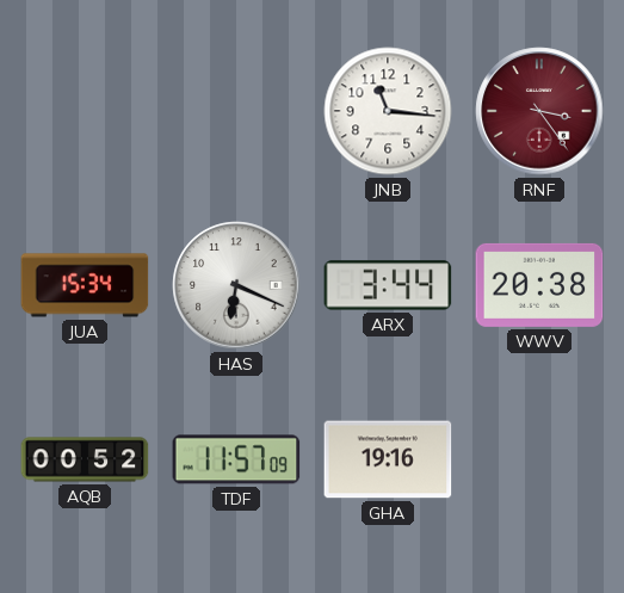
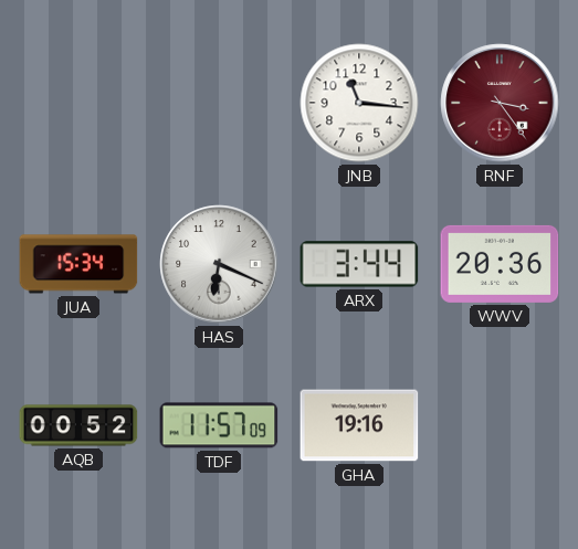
WWV: 20:38 -> 20:36
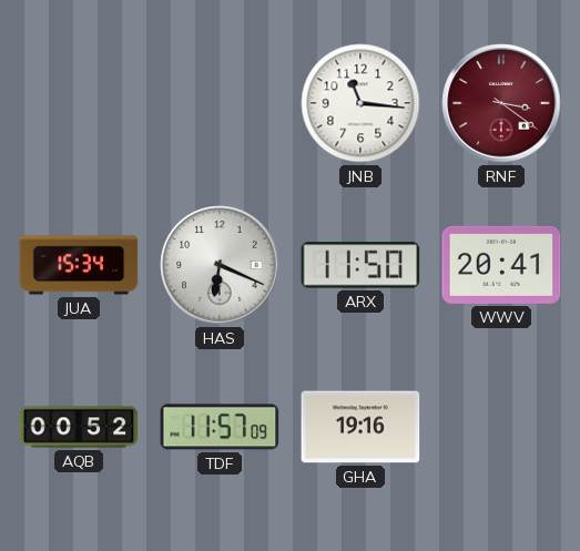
RNF: 3:24 -> 3:21
ARX: 3:44 -> 11:50
WWV: 20:36 -> 20:41
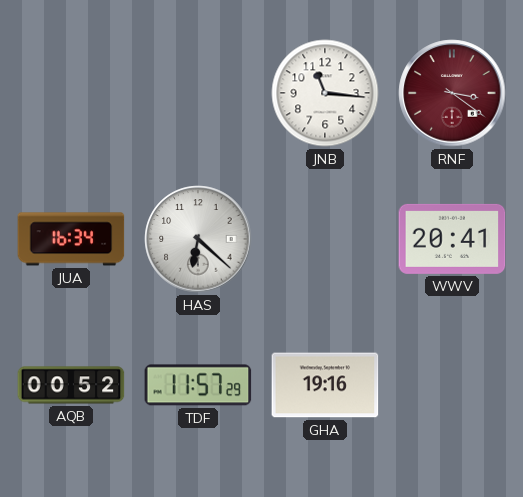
JUA: 15:34 -> 16:34
HAS: 6:19 -> 6:22
ARX: 11:50 -> none
TDF: 11:57:09 -> 11:57:29
